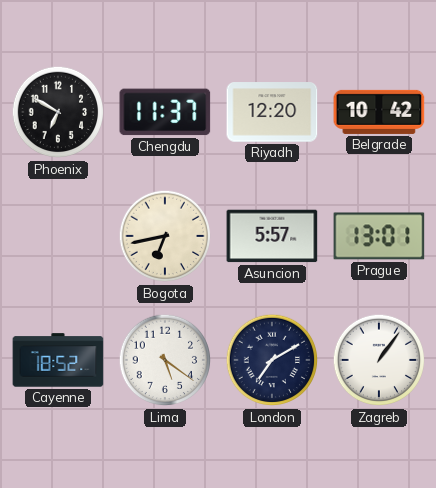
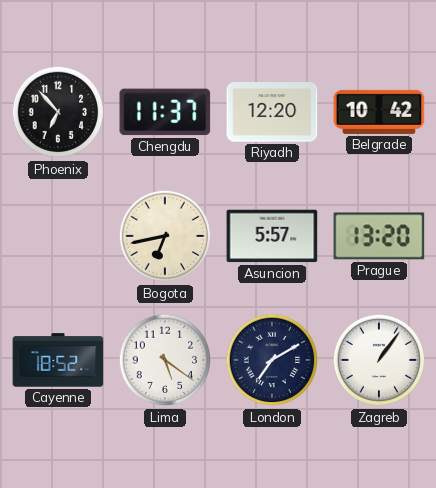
Phoenix: 6:50 -> 6:53
Prague: 13:01 -> 13:20
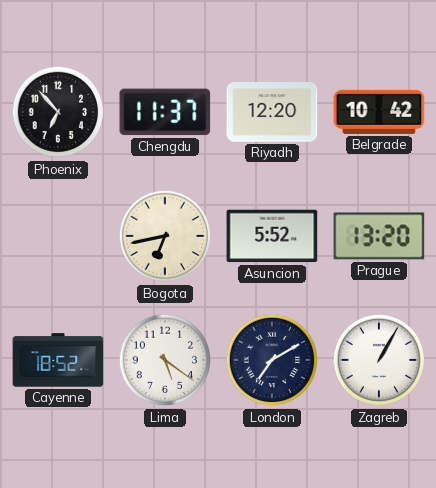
Asuncion: 5:57 -> 5:52
Zagreb: 1:06 -> 1:05
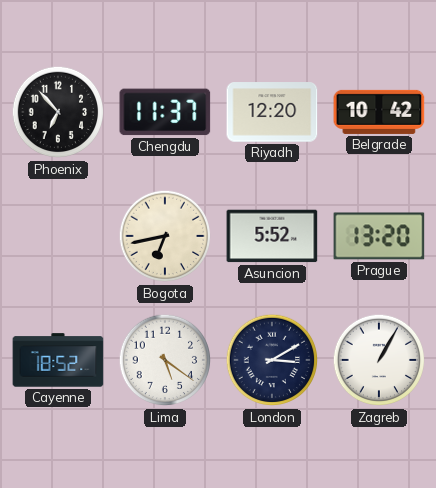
London: 7:10 -> 3:10
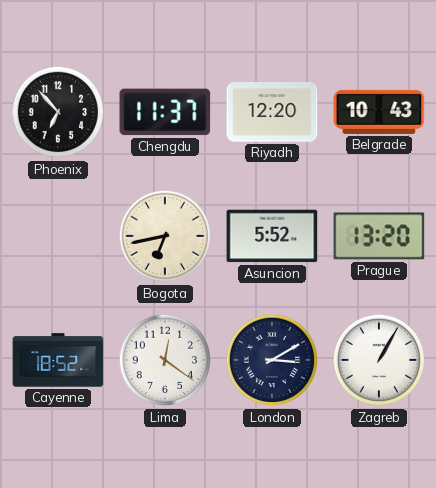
Belgrade: 10:42 -> 10:43
Lima: 5:21 -> 12:21
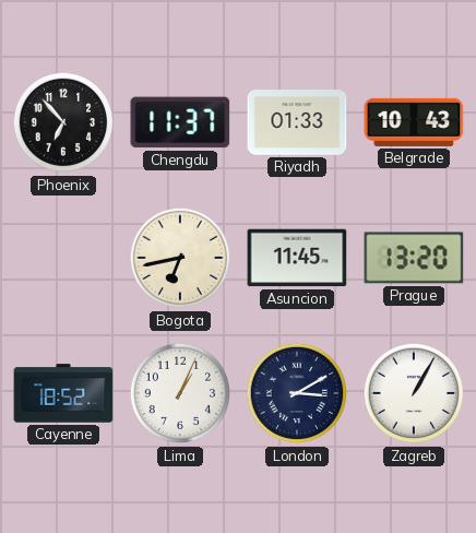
Riyadh: 12:20 -> 01:33
Asuncion: 5:52 -> 11:45
Lima: 12:21 -> 1:04
